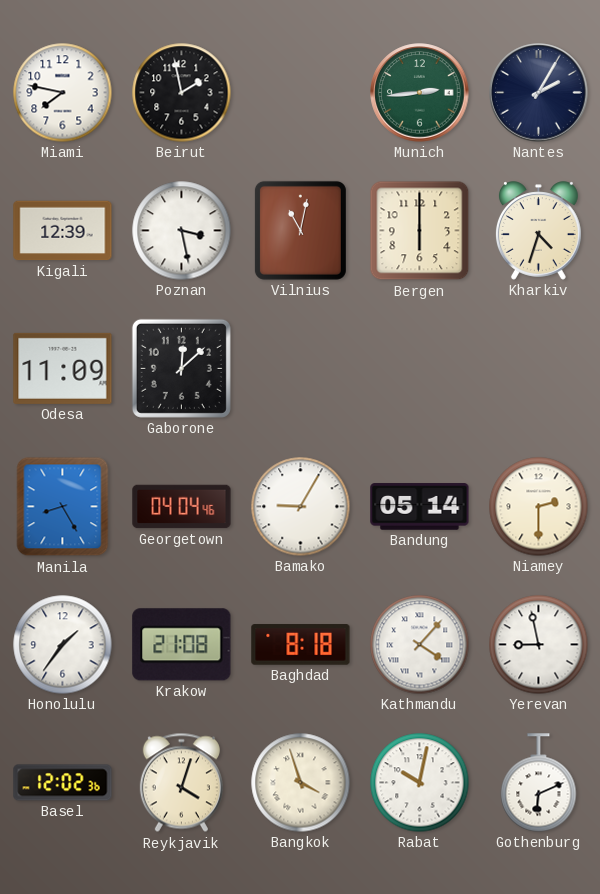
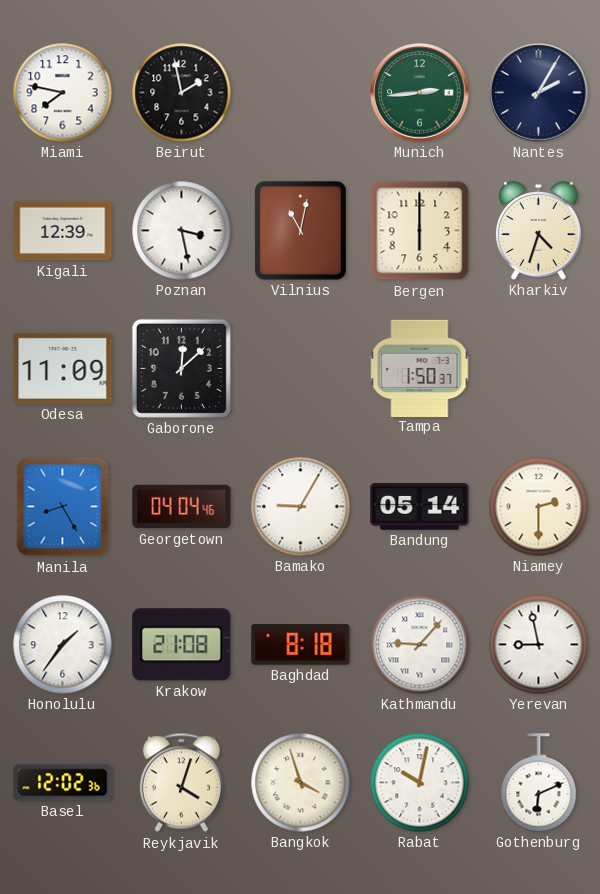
Tampa: none -> 1:50
Kathmandu: 4:07 -> 9:07
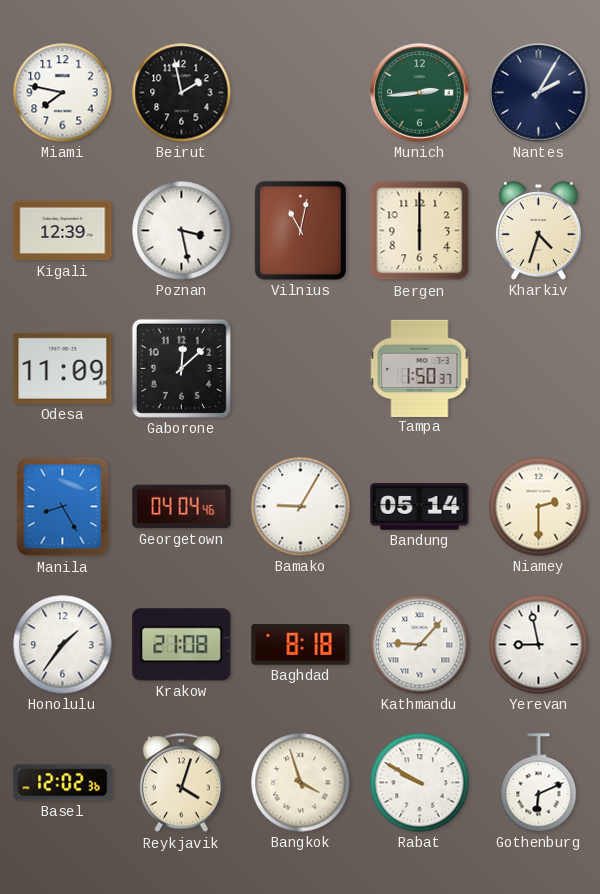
Rabat: 10:02 -> 9:50
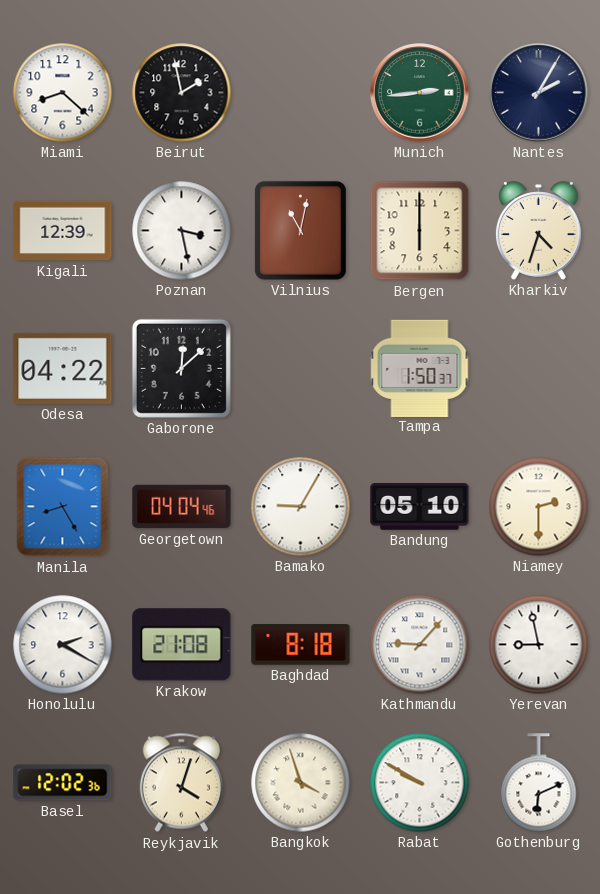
Miami: 7:47 -> 8:22
Odesa: 11:09 -> 04:22
Bandung: 05:14 -> 05:10
Honolulu: 1:36 -> 2:20
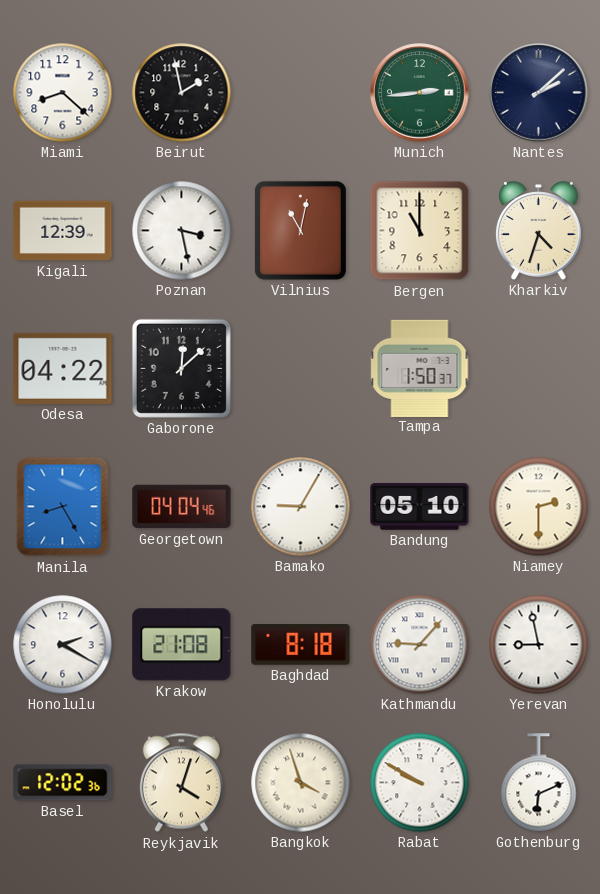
Nantes: 2:05 -> 2:08
Bergen: 6:00 -> 11:00
